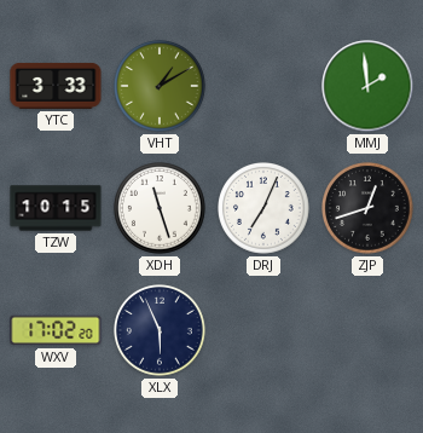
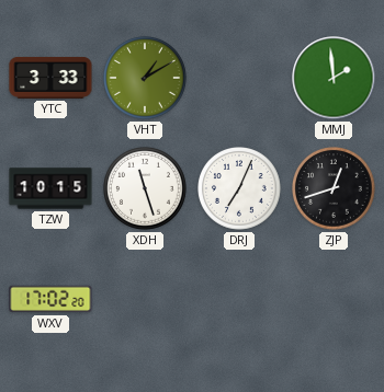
XLX: 5:56 -> none
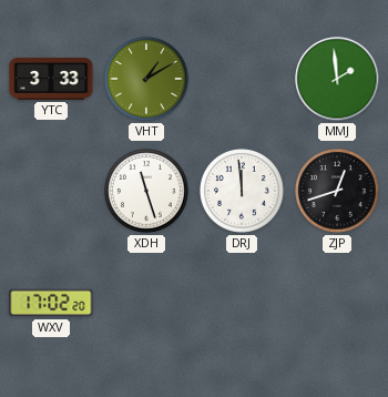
TZW: 10:15 -> none
DRJ: 7:04 -> 11:59
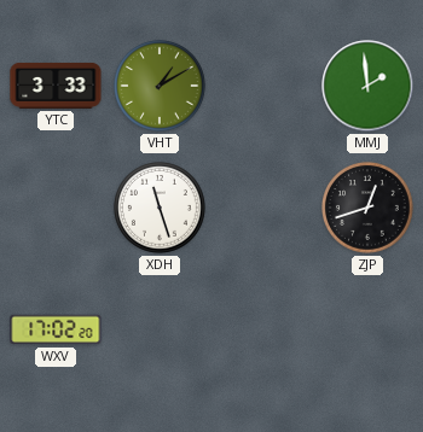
DRJ: 11:59 -> none
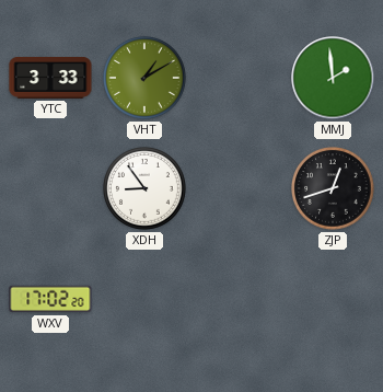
XDH: 11:27 -> 8:54
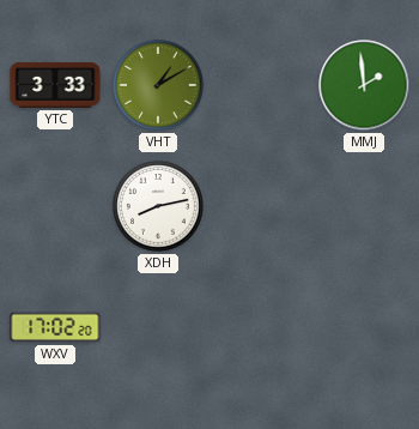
XDH: 8:54 -> 8:13
ZJP: 12:42 -> none
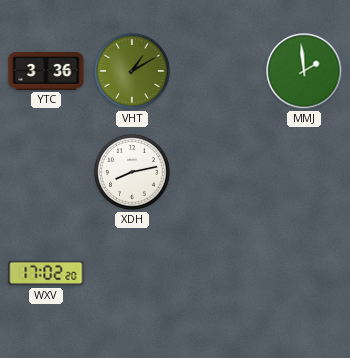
YTC: 3:33 -> 3:36
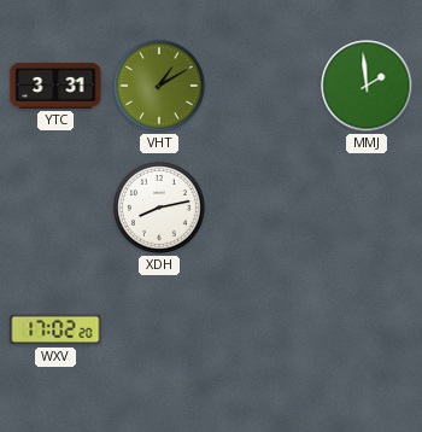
YTC: 3:36 -> 3:31
